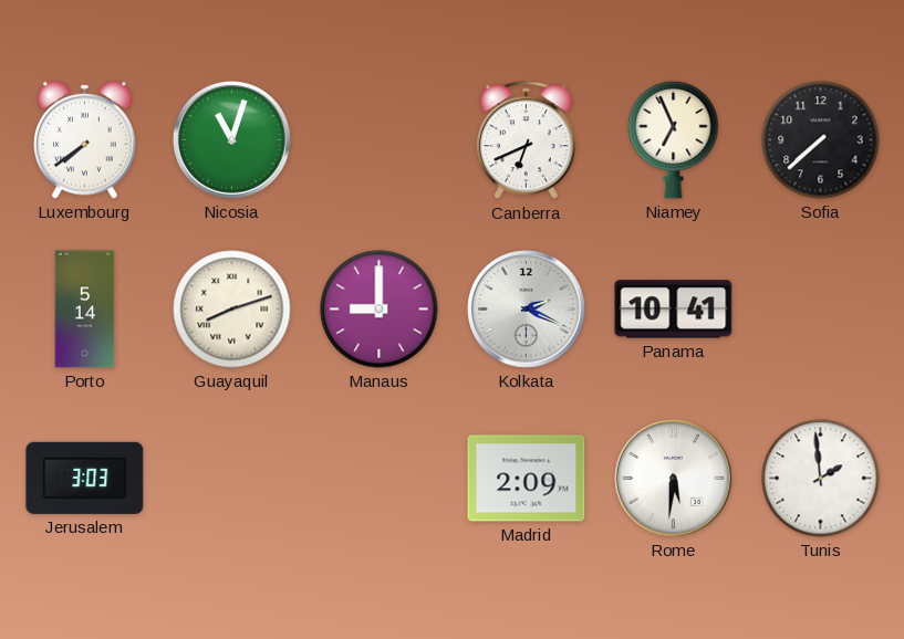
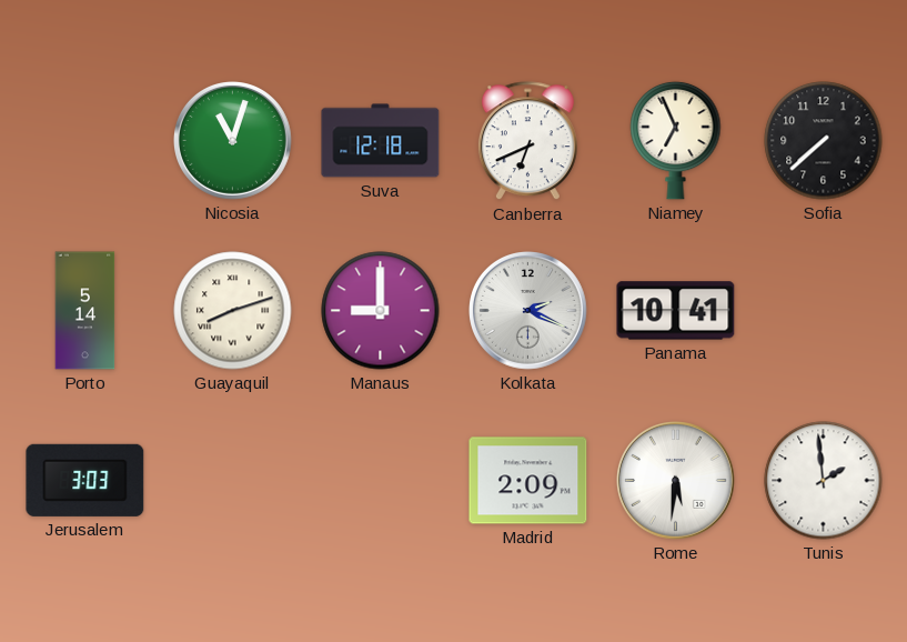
Luxembourg: 7:39 -> none
Suva: none -> 12:18
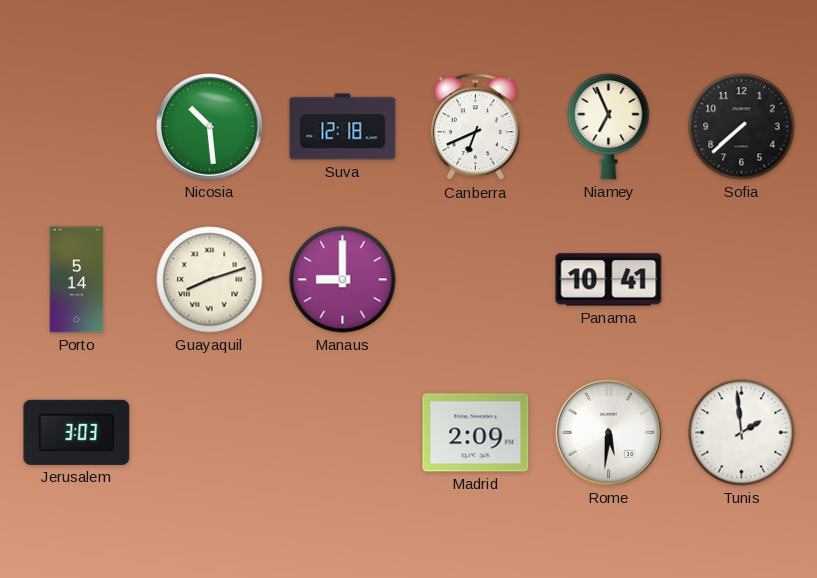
Nicosia: 11:03 -> 10:29
Kolkata: 2:19 -> none
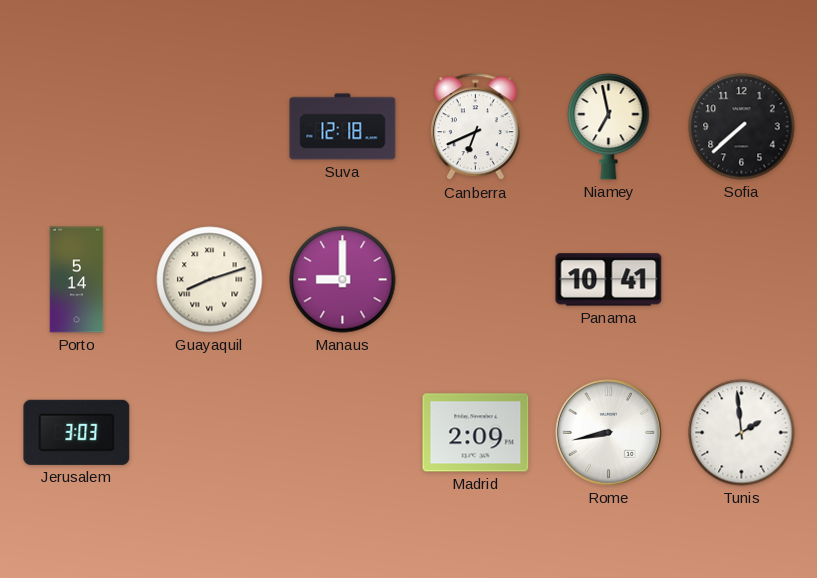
Nicosia: 10:29 -> none
Niamey: 6:56 -> 6:58
Rome: 5:31 -> 8:43
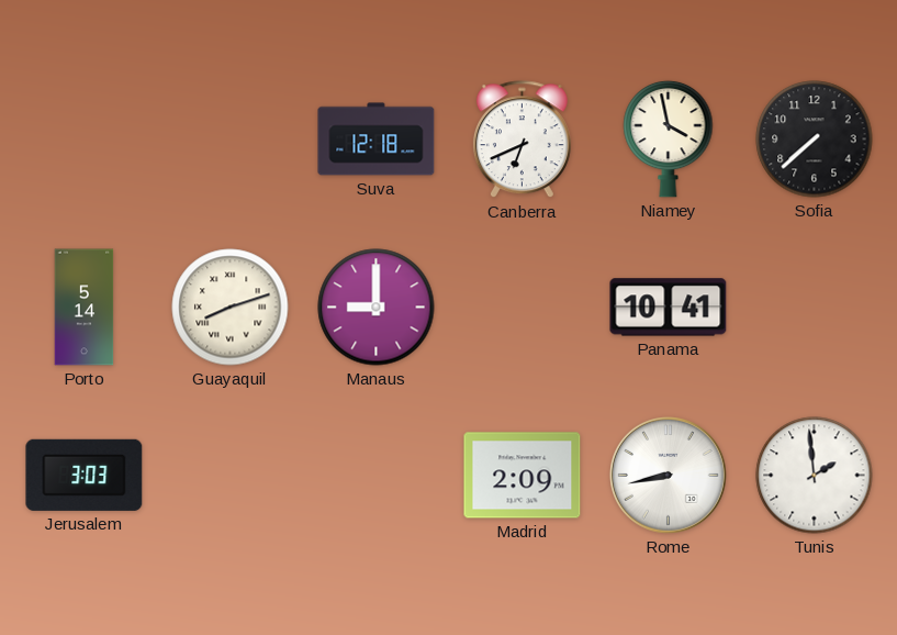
Niamey: 6:58 -> 3:58
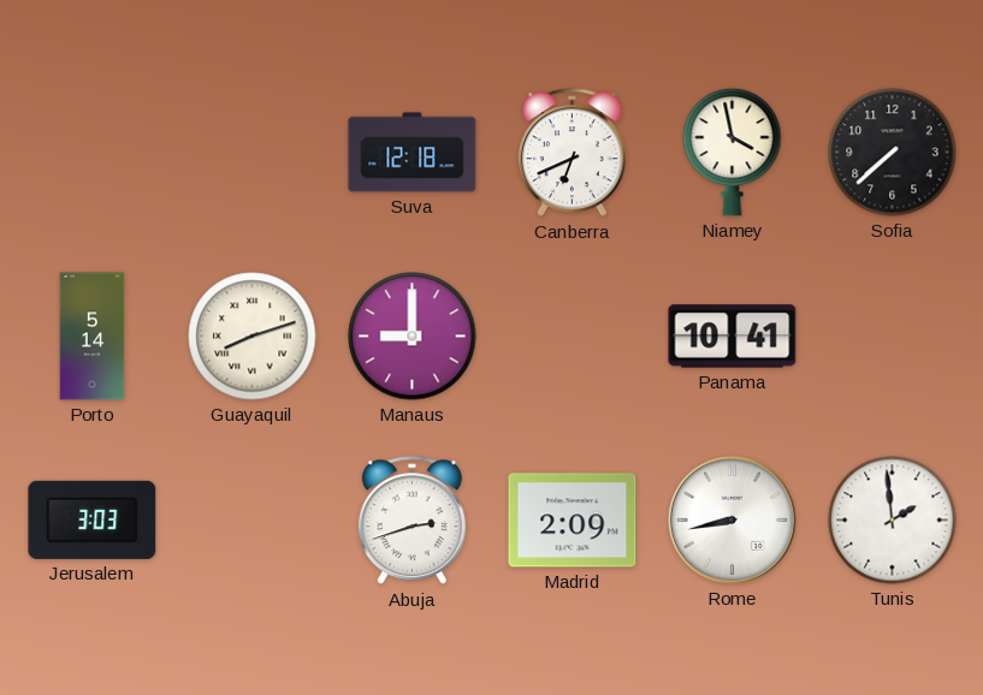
Abuja: none -> 2:42
